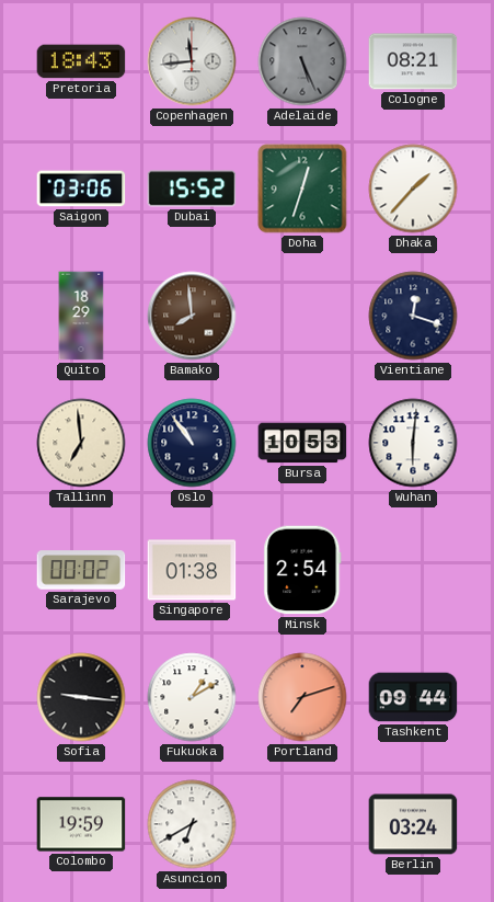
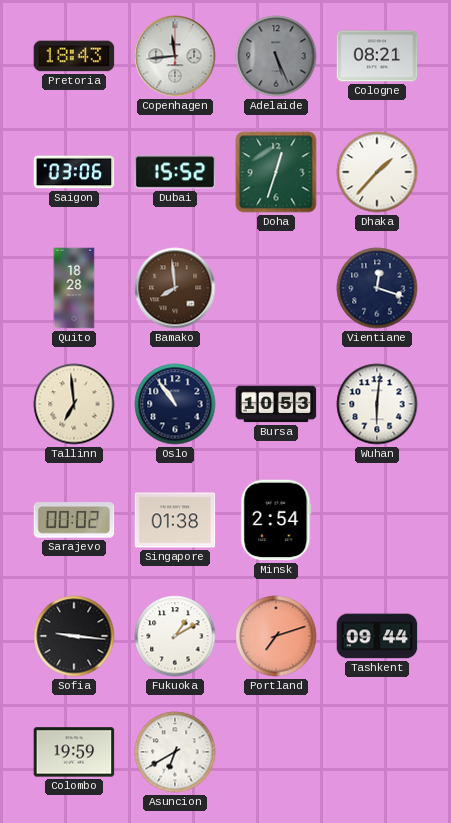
Quito: 18:29 -> 18:28
Berlin: 03:24 -> none
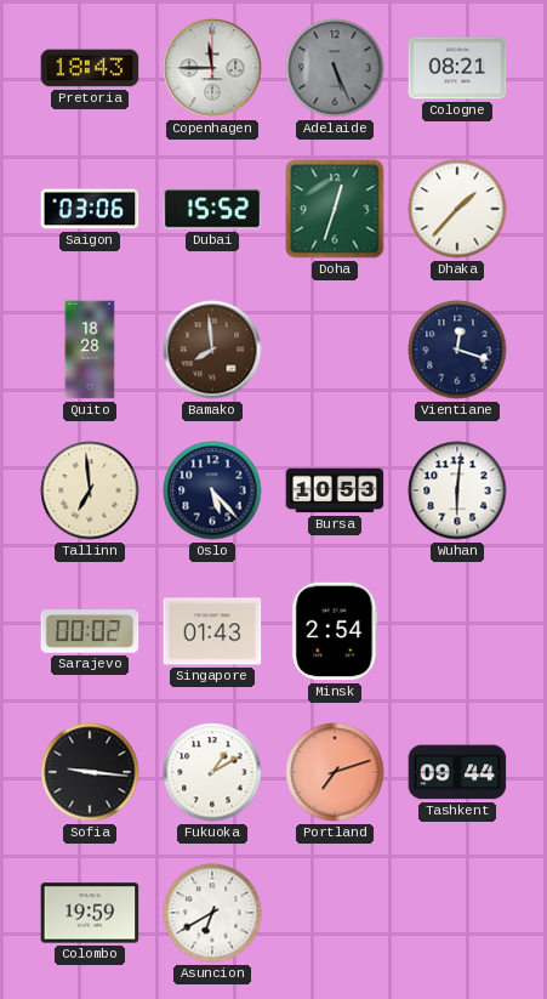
Copenhagen: 11:44 -> 11:45
Oslo: 10:54 -> 5:23
Singapore: 01:38 -> 01:43
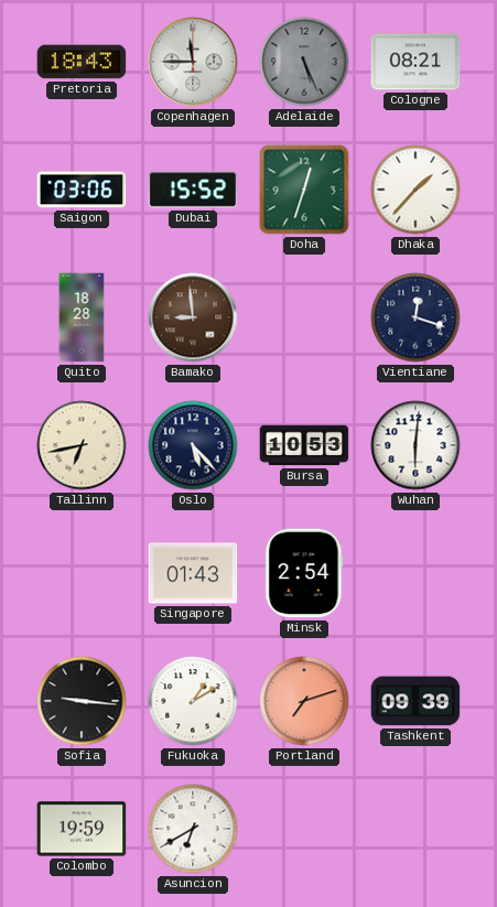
Bamako: 7:59 -> 8:59
Tallinn: 6:59 -> 6:43
Sarajevo: 00:02 -> none
Tashkent: 09:44 -> 09:39
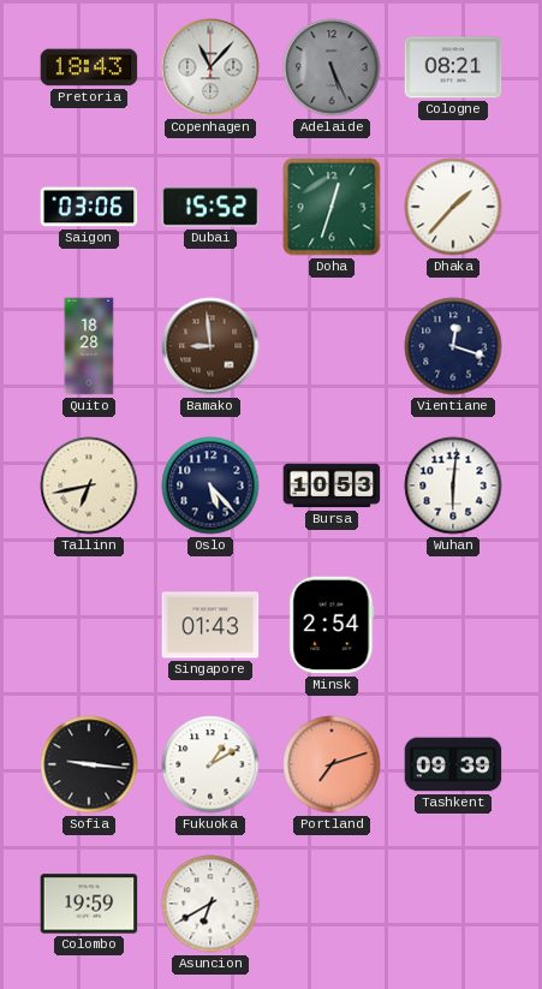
Copenhagen: 11:45 -> 11:07
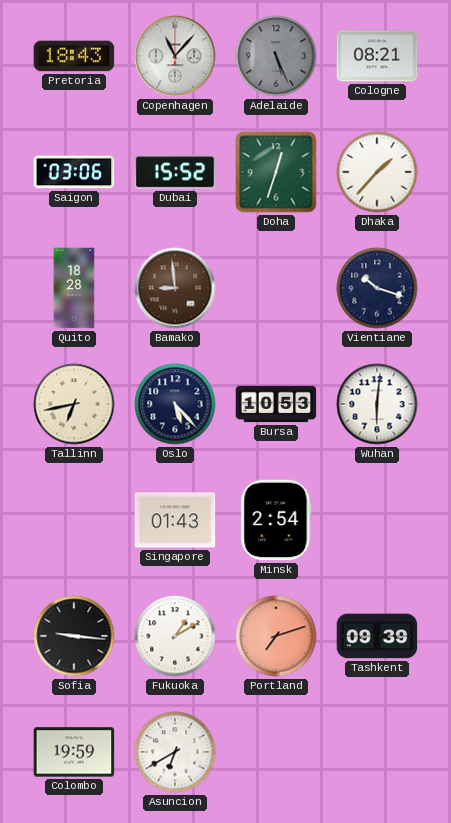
Vientiane: 12:18 -> 10:18
